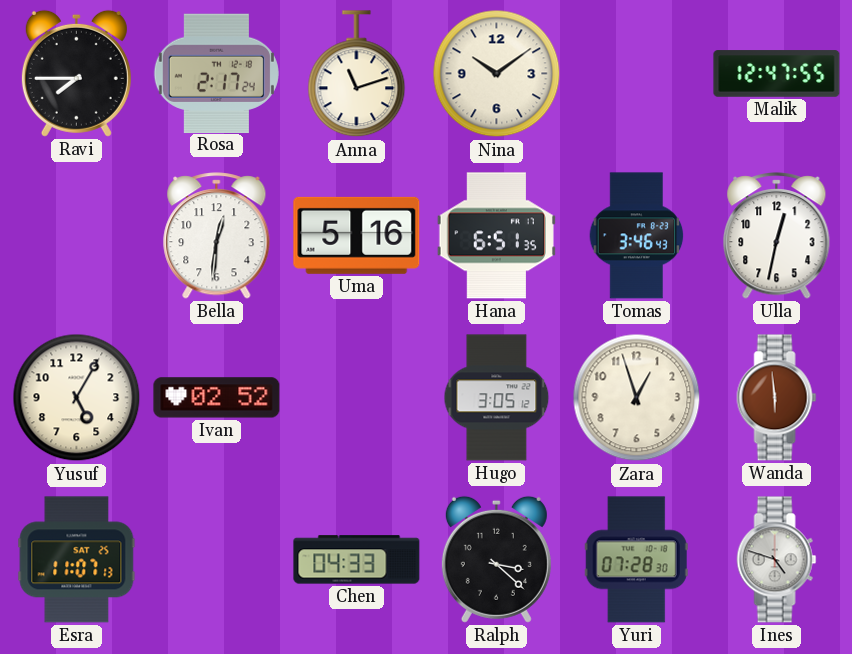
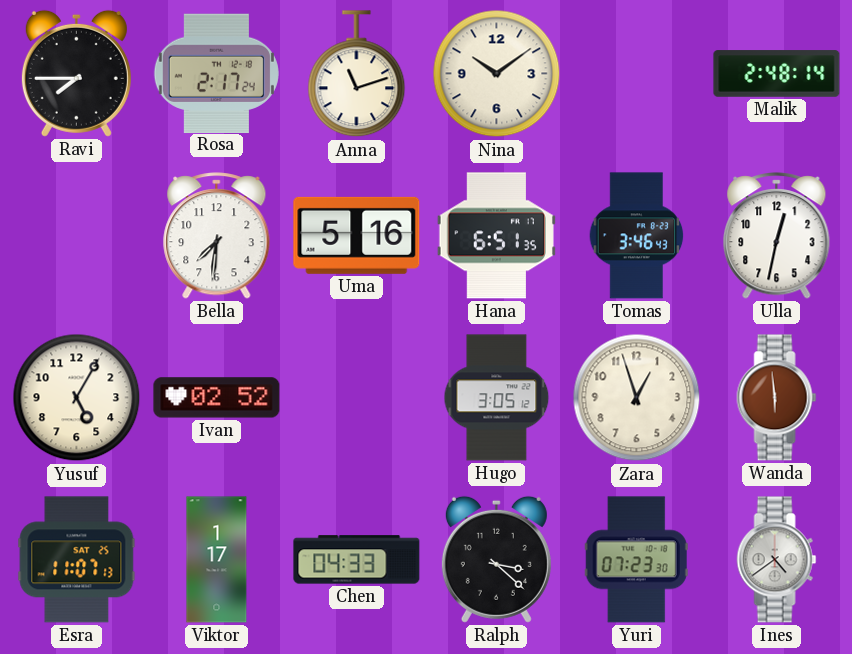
Malik: 12:47 -> 2:48
Bella: 12:31 -> 7:31
Viktor: none -> 1:17
Yuri: 07:28 -> 07:23
Ines: 4:48 -> 4:39
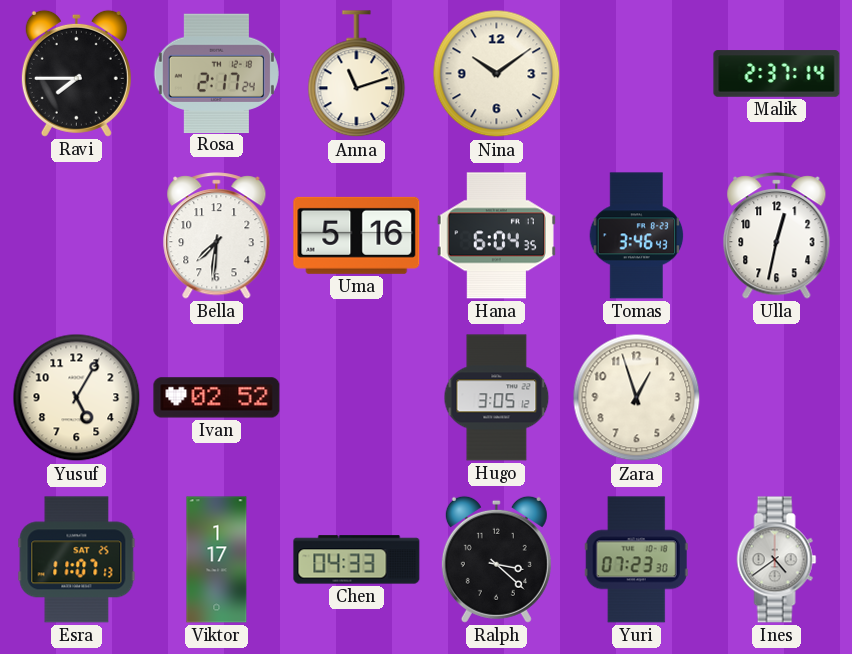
Malik: 2:48 -> 2:37
Hana: 6:51 -> 6:04
Wanda: 5:59 -> none
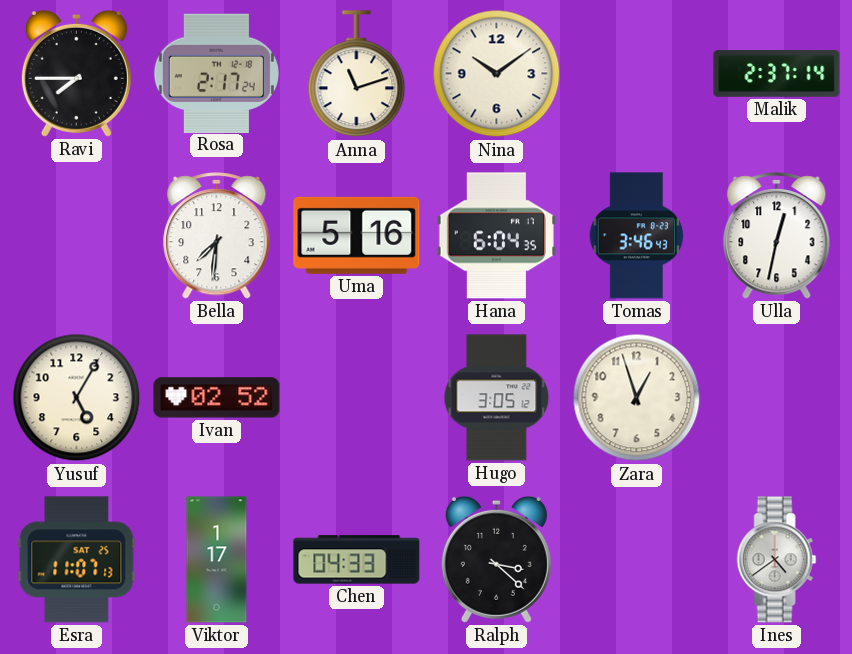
Yuri: 07:23 -> none
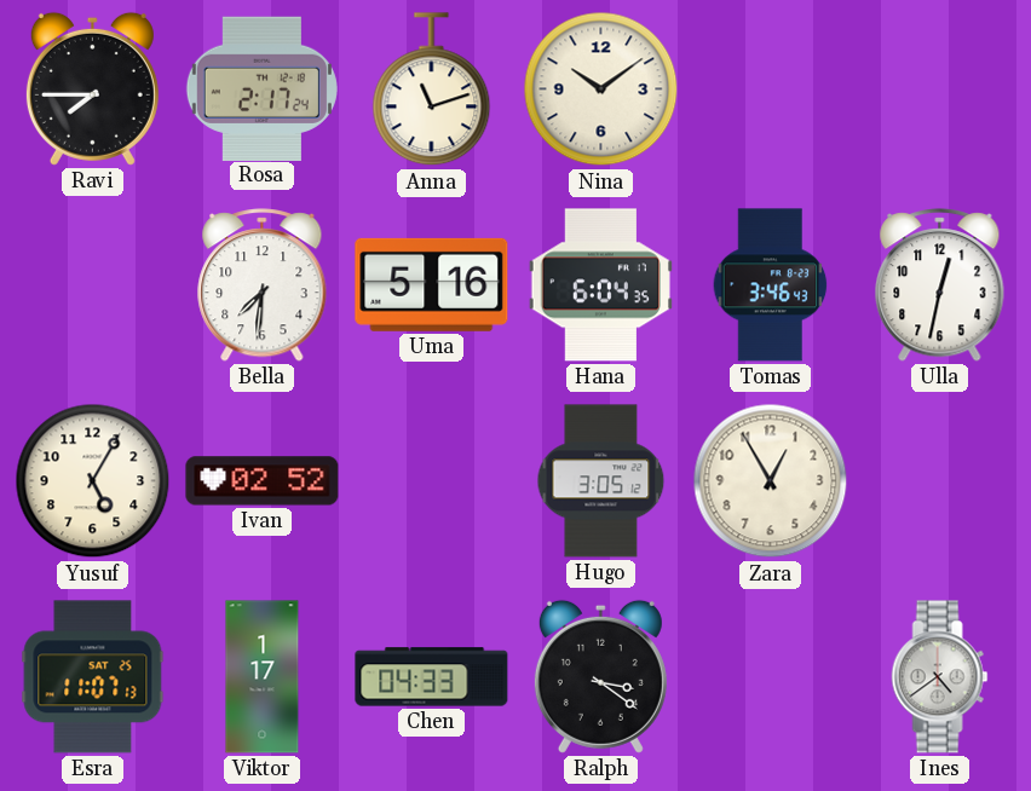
Malik: 2:37 -> none
Zara: 12:57 -> 12:55
Ralph: 3:22 -> 3:21
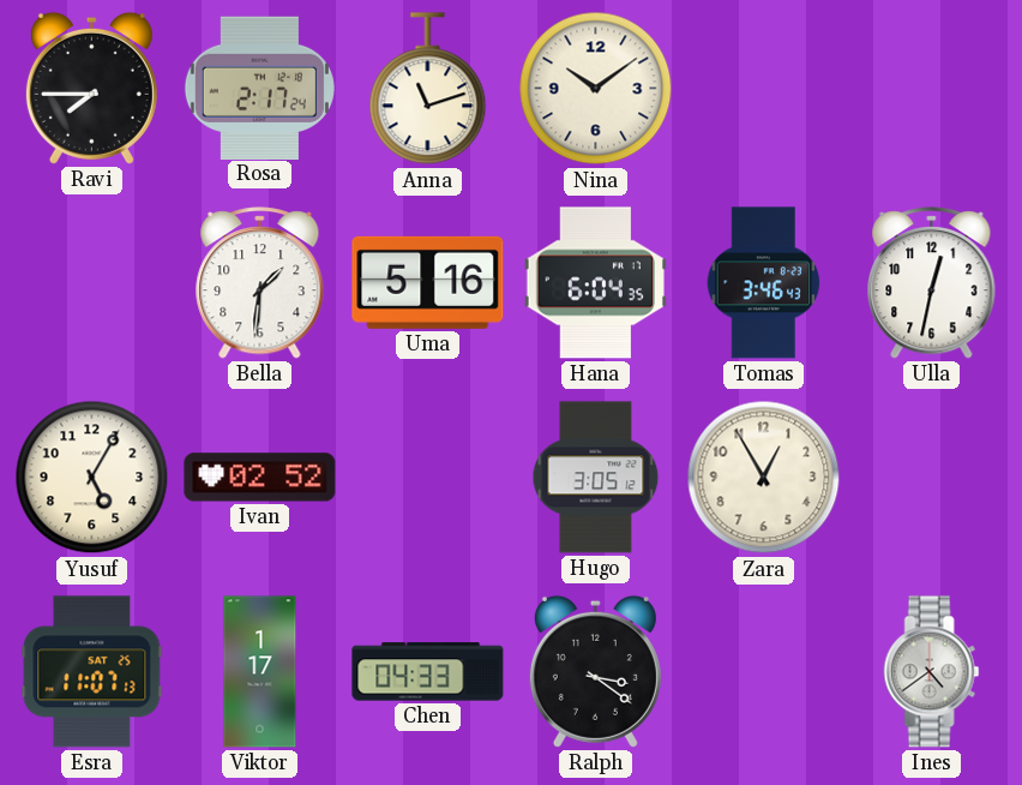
Bella: 7:31 -> 1:31
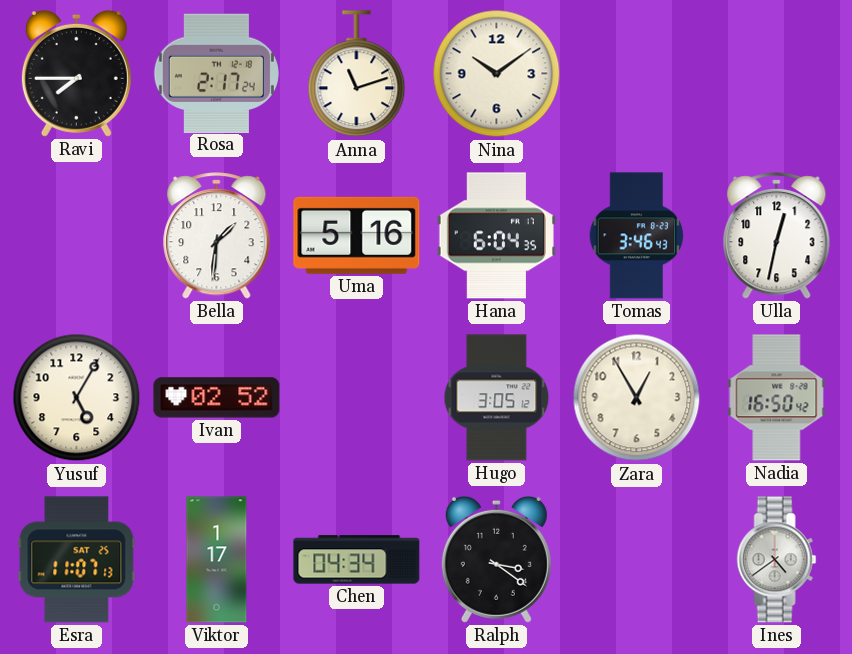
Nadia: none -> 16:50
Chen: 04:33 -> 04:34
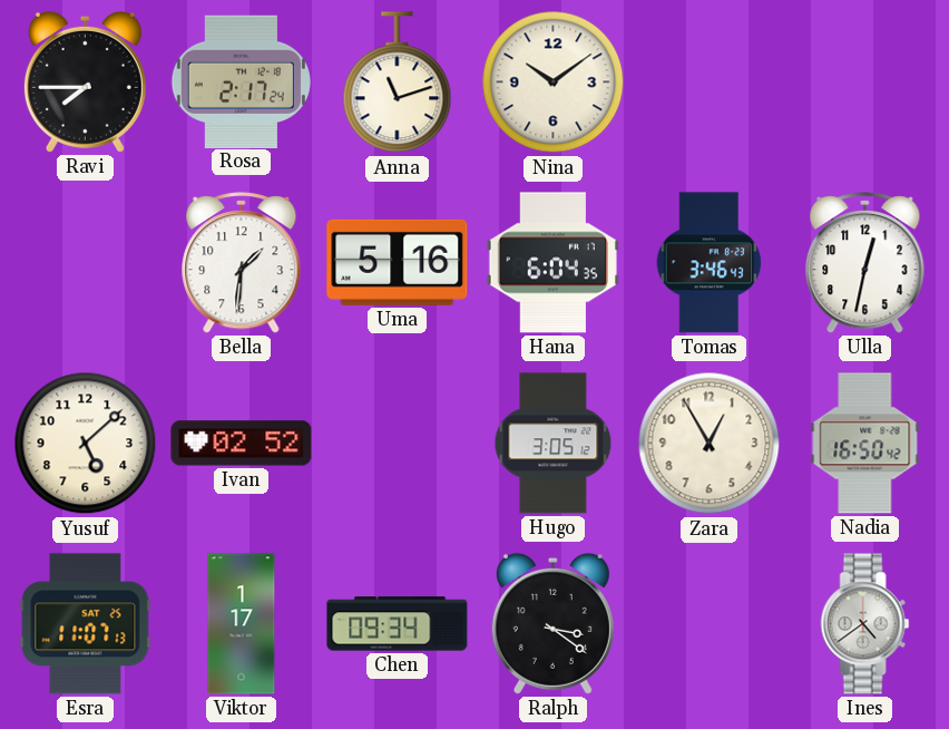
Yusuf: 5:05 -> 5:08
Chen: 04:34 -> 09:34
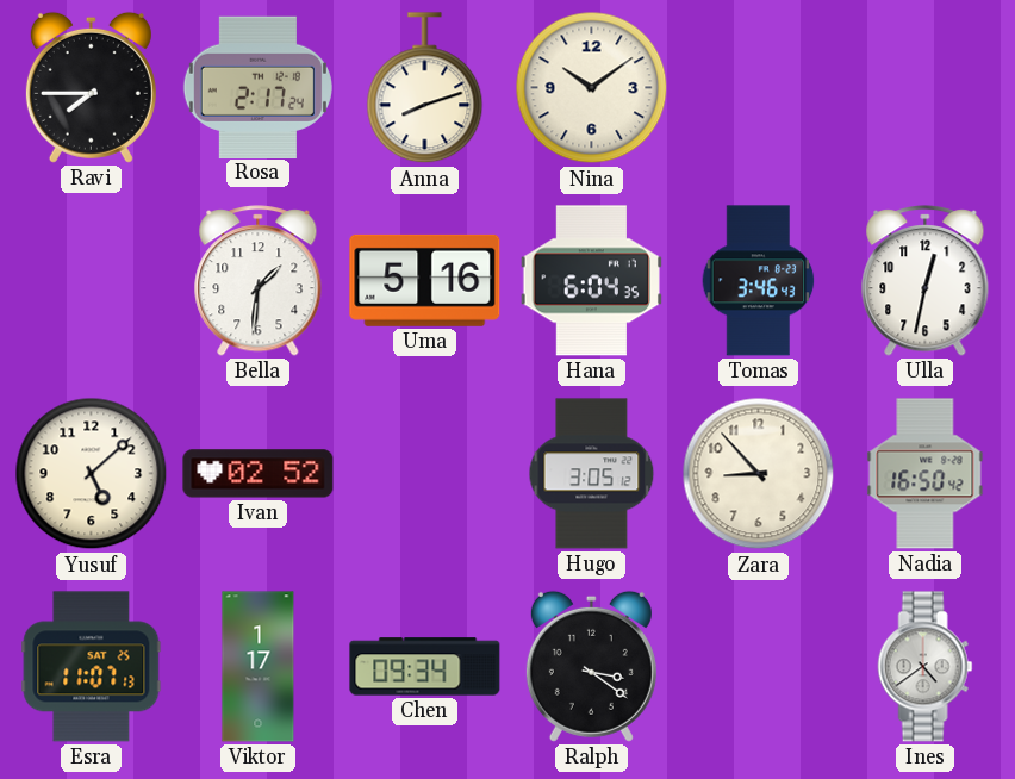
Anna: 11:12 -> 8:12
Zara: 12:55 -> 8:53
